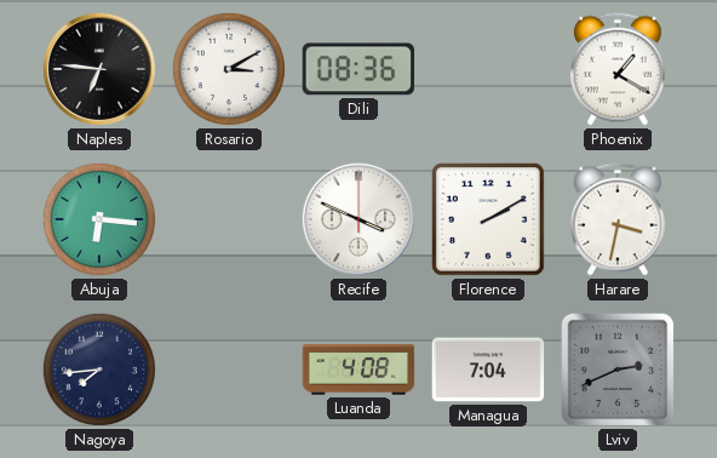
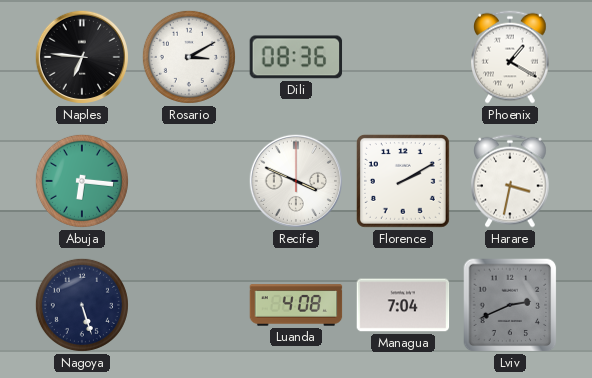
Nagoya: 7:44 -> 5:27
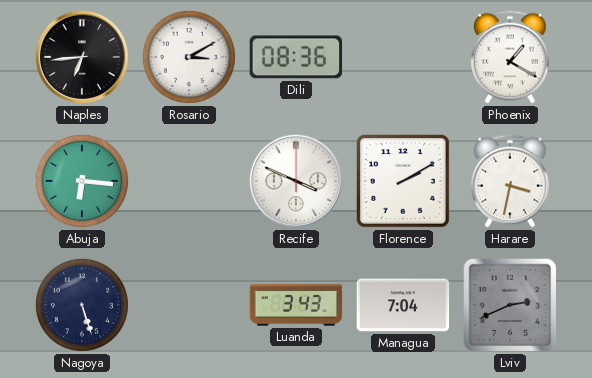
Naples: 6:46 -> 6:44
Luanda: 4:08 -> 3:43
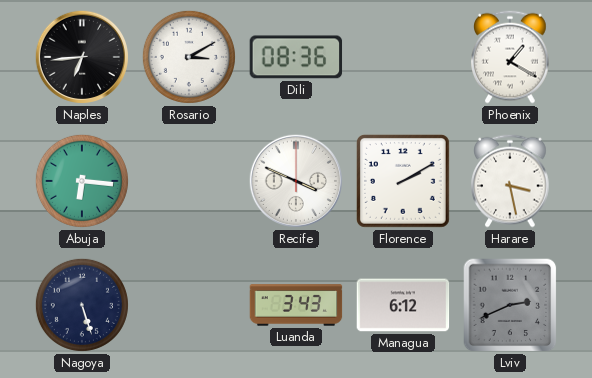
Harare: 3:32 -> 3:28
Managua: 7:04 -> 6:12
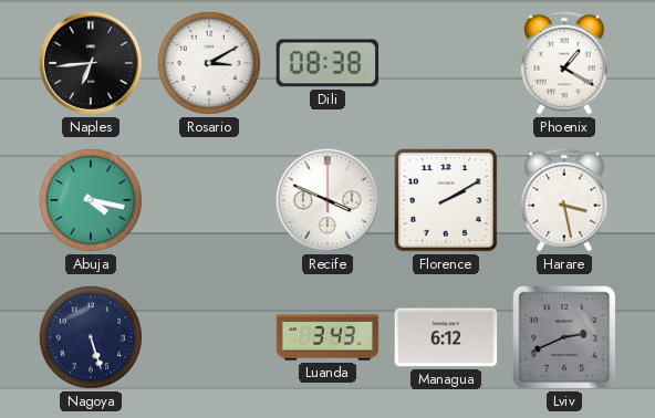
Dili: 08:36 -> 08:38
Abuja: 6:16 -> 4:17
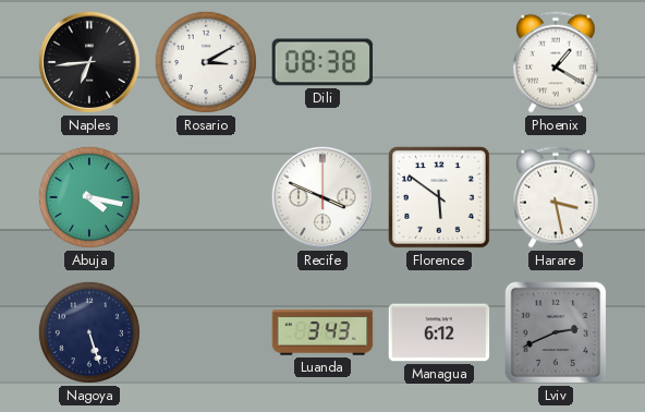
Florence: 2:10 -> 5:51
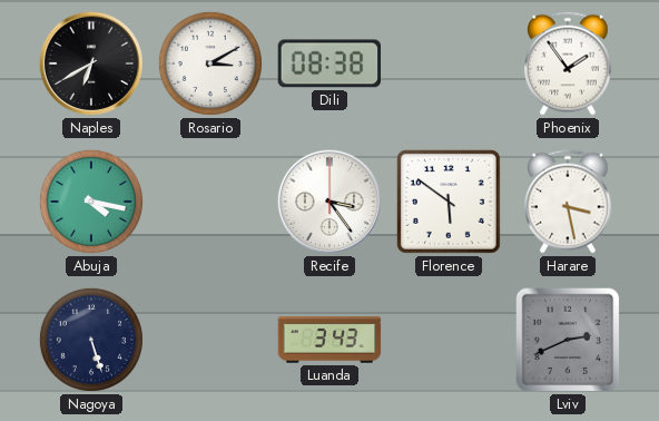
Naples: 6:44 -> 6:40
Phoenix: 1:20 -> 1:54
Recife: 3:49 -> 3:24
Managua: 6:12 -> none
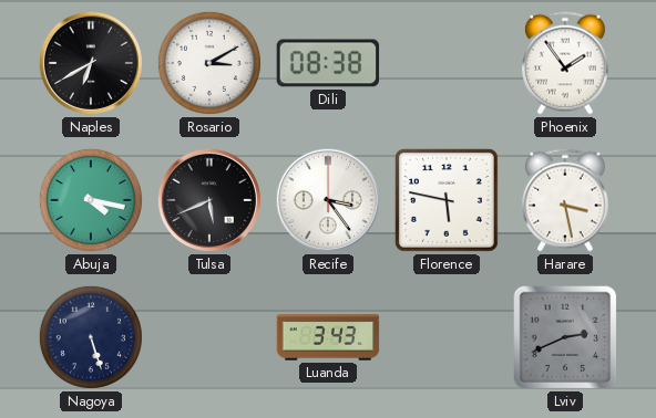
Tulsa: none -> 5:41
Florence: 5:51 -> 5:47
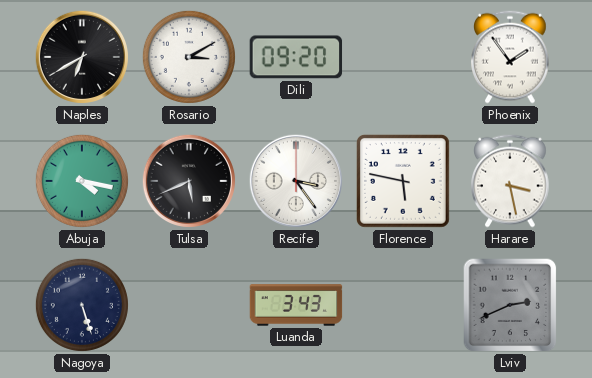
Dili: 08:38 -> 09:20
